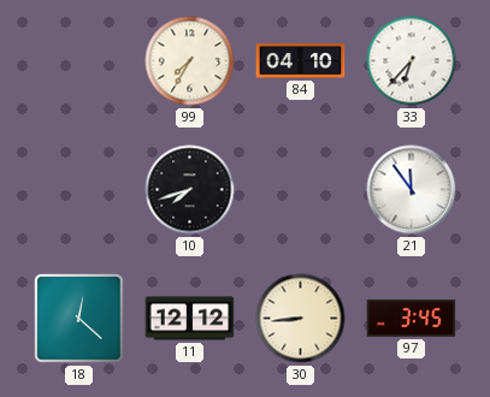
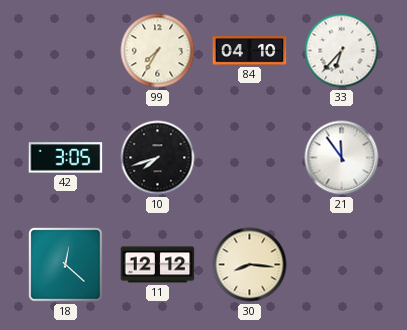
42: none -> 3:05
30: 8:44 -> 8:16
97: 3:45 -> none
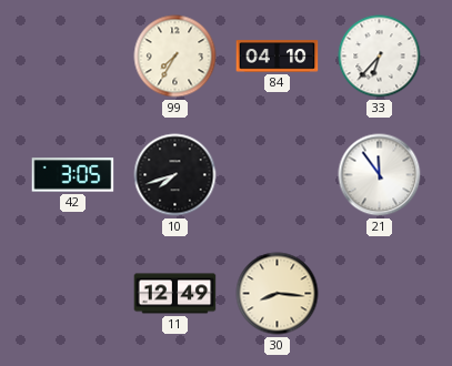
18: 12:22 -> none
11: 12:12 -> 12:49
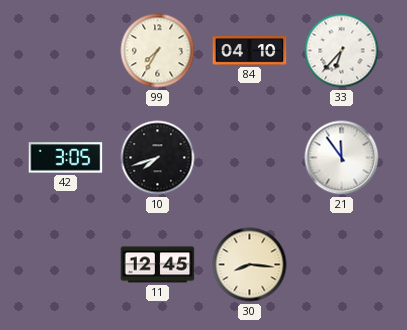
11: 12:49 -> 12:45
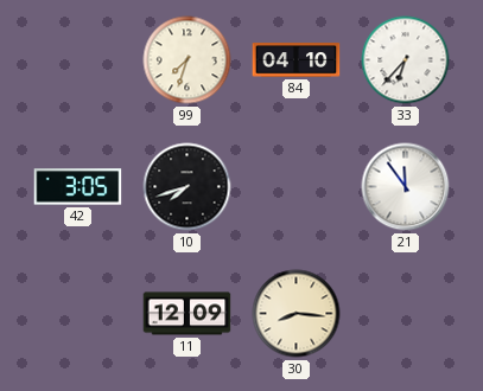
99: 7:35 -> 7:33
11: 12:45 -> 12:09
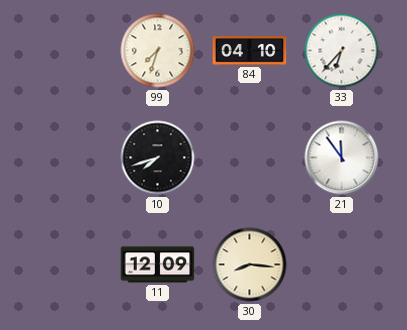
42: 3:05 -> none
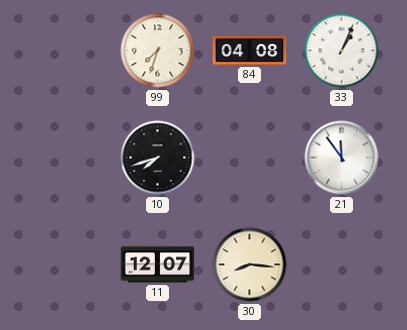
84: 04:10 -> 04:08
33: 6:37 -> 1:04
11: 12:09 -> 12:07
